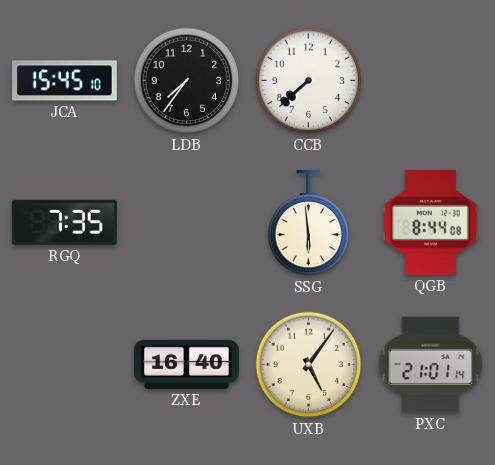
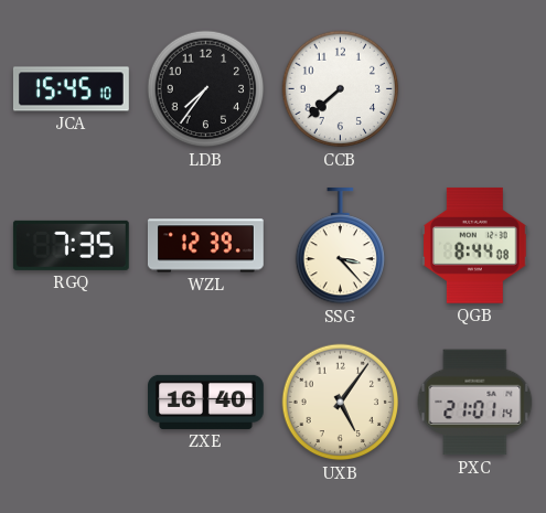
WZL: none -> 12:39
SSG: 5:59 -> 3:23
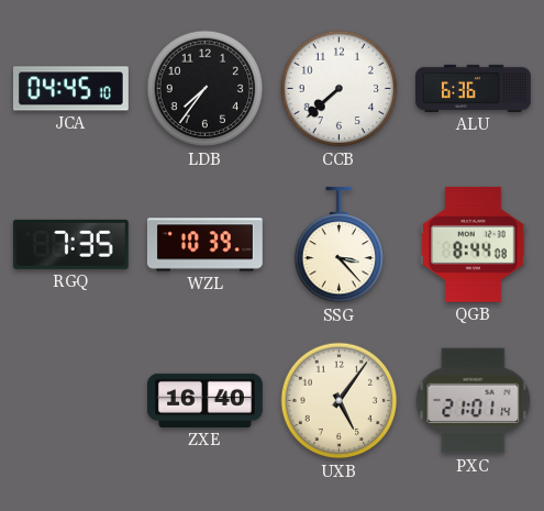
JCA: 15:45 -> 04:45
ALU: none -> 6:36
WZL: 12:39 -> 10:39
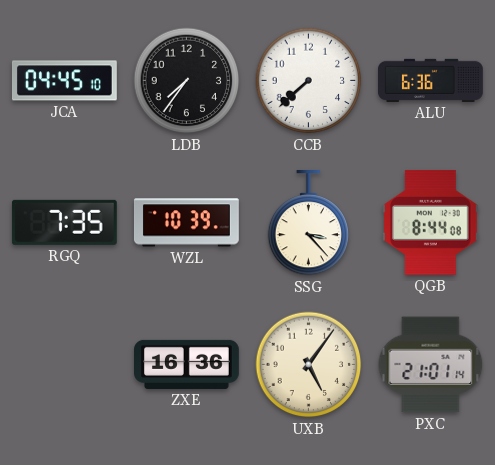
ZXE: 16:40 -> 16:36
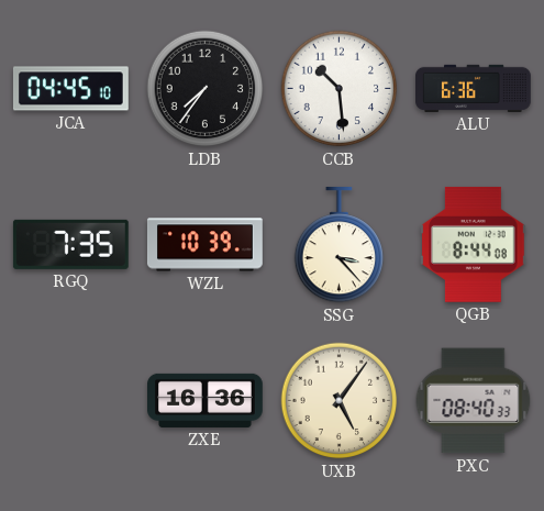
CCB: 7:38 -> 10:29
PXC: 21:01 -> 08:40
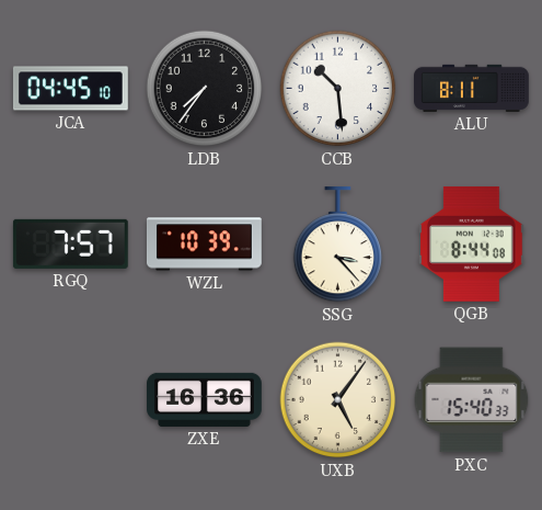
ALU: 6:36 -> 8:11
RGQ: 7:35 -> 7:57
PXC: 08:40 -> 15:40
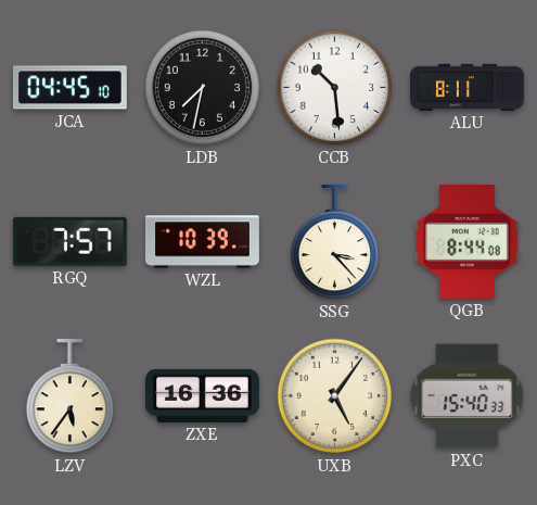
LDB: 7:36 -> 7:32
LZV: none -> 5:36
